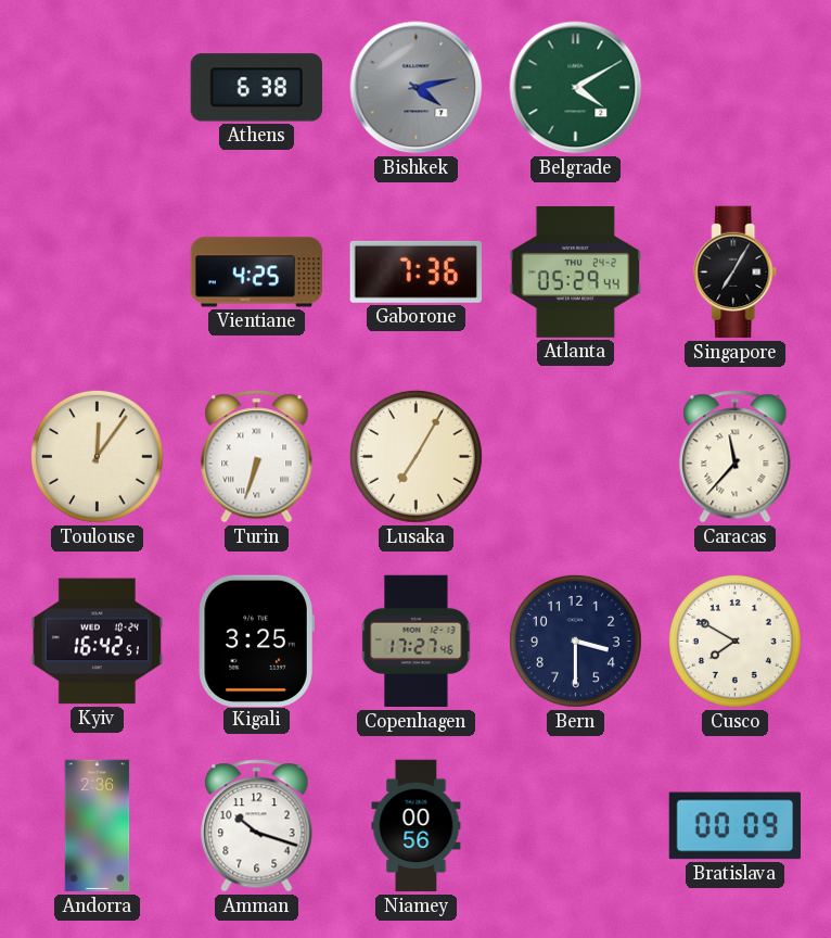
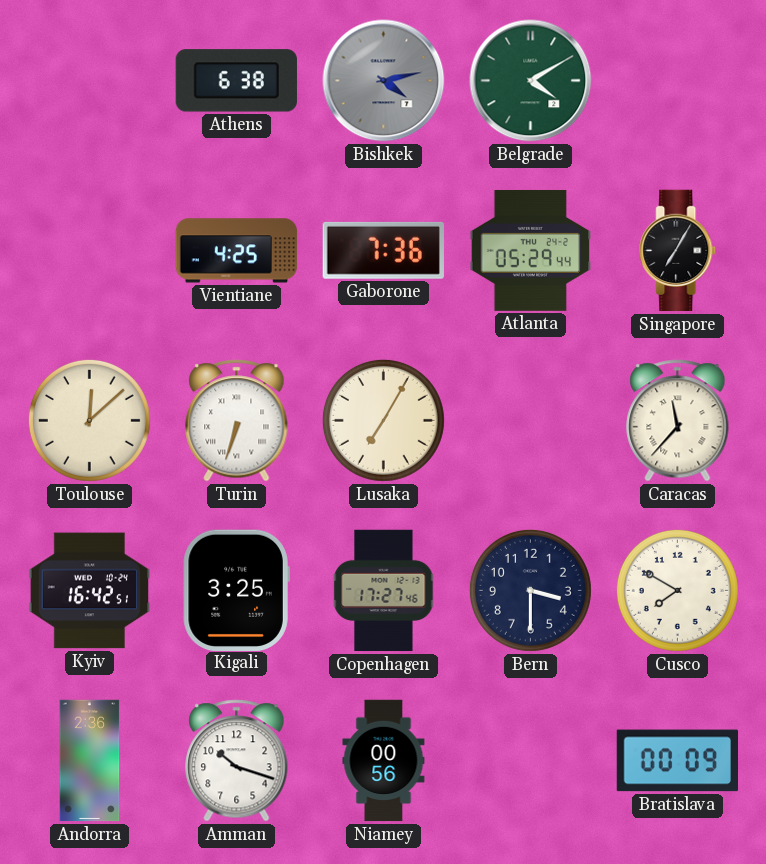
Toulouse: 12:06 -> 12:08
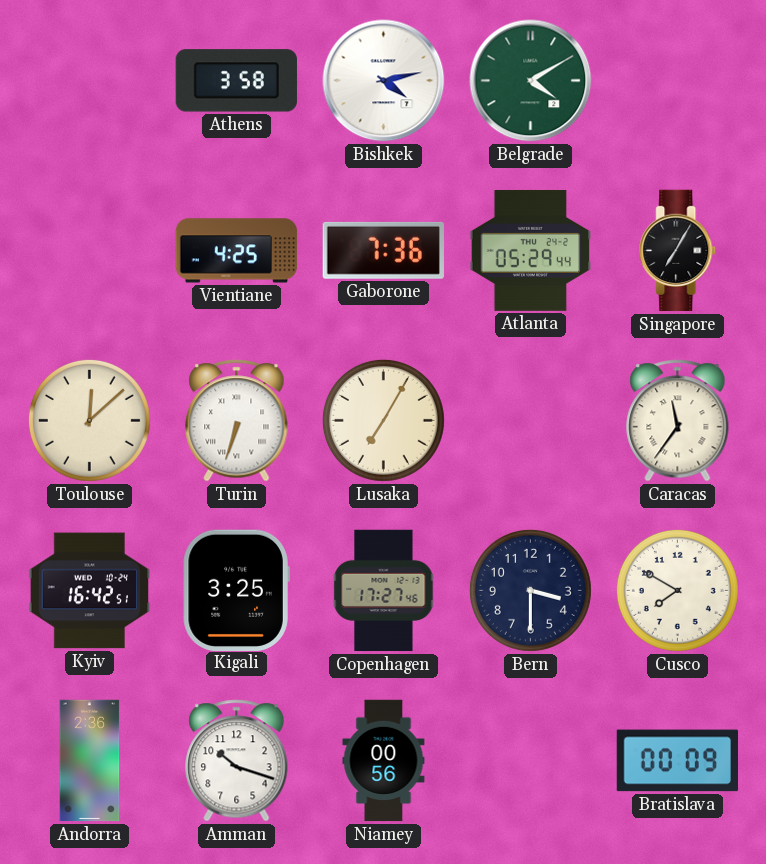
Athens: 6:38 -> 3:58
Bishkek dial: grey -> white
Caracas: 11:37 -> 11:36
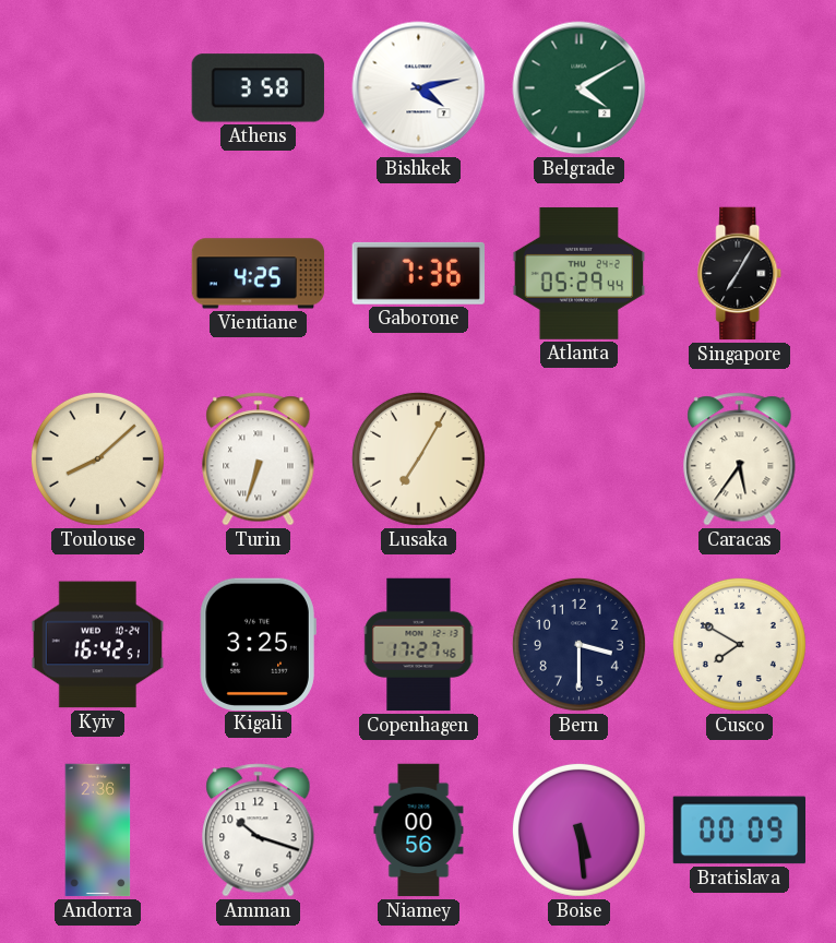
Toulouse: 12:08 -> 8:08
Caracas: 11:36 -> 5:36
Boise: none -> 5:29
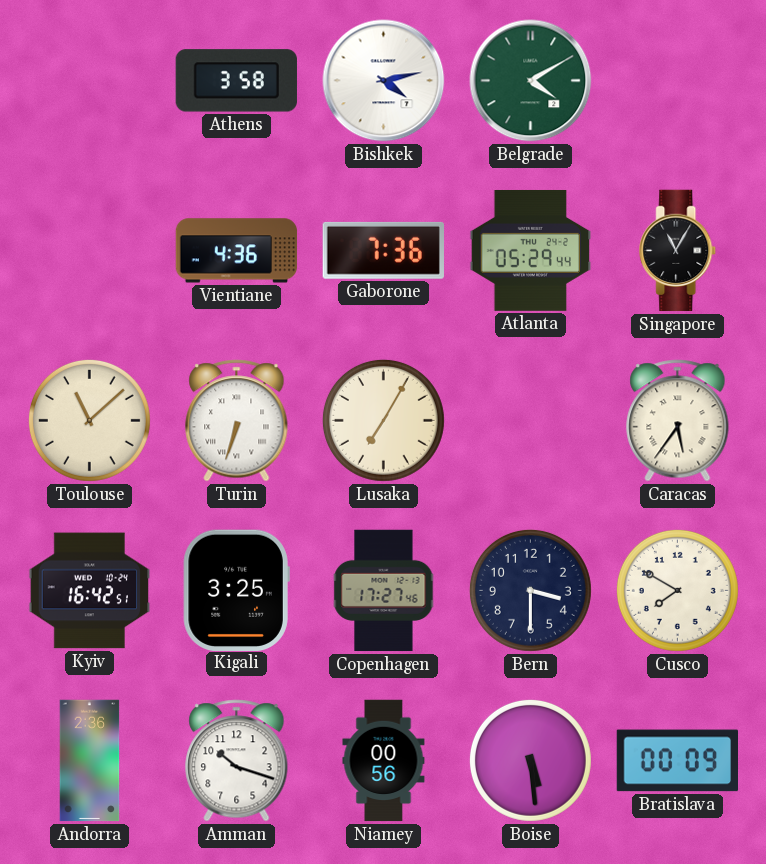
Vientiane: 4:25 -> 4:36
Singapore: 7:05 -> 11:05
Toulouse: 8:08 -> 11:08
